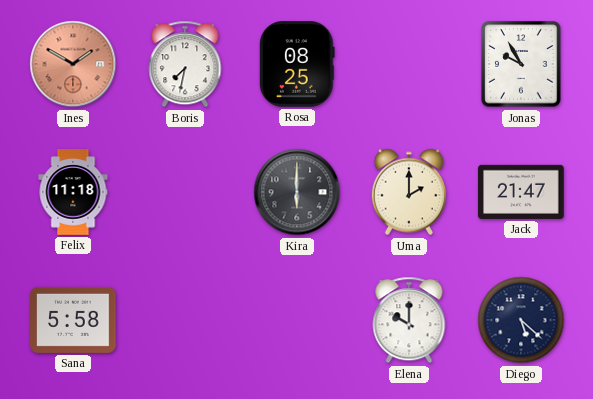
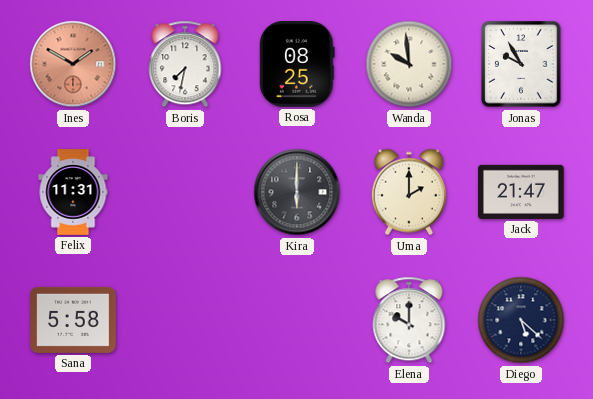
Wanda: none -> 9:59
Felix: 11:18 -> 11:31
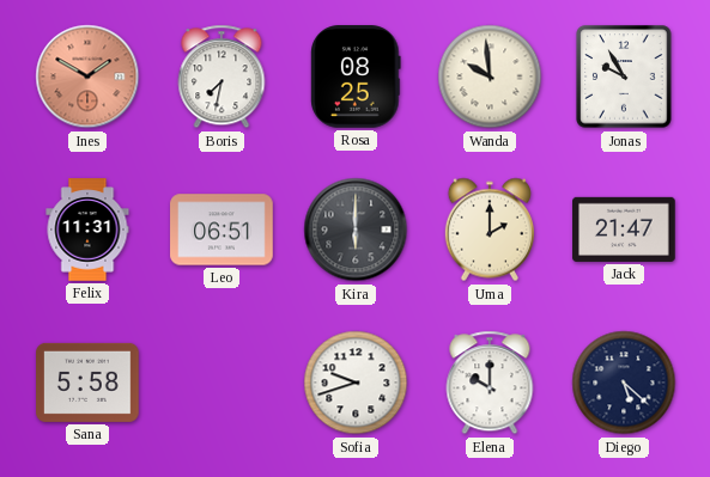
Leo: none -> 06:51
Sofia: none -> 9:42
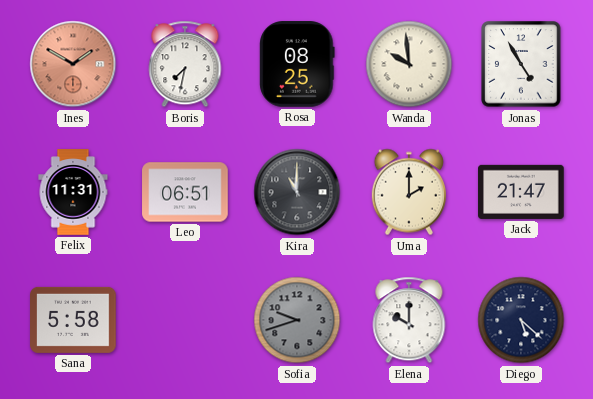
Jonas: 9:55 -> 4:55
Kira: 6:00 -> 11:00
Sofia dial: white -> grey
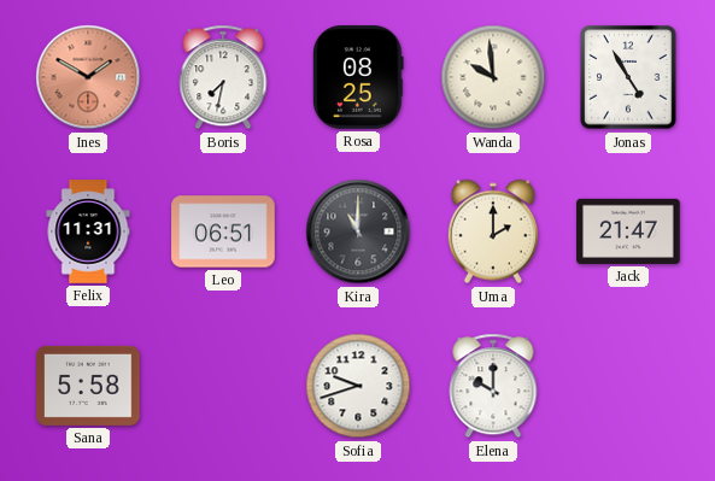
Sofia dial: grey -> white
Diego: 5:22 -> none
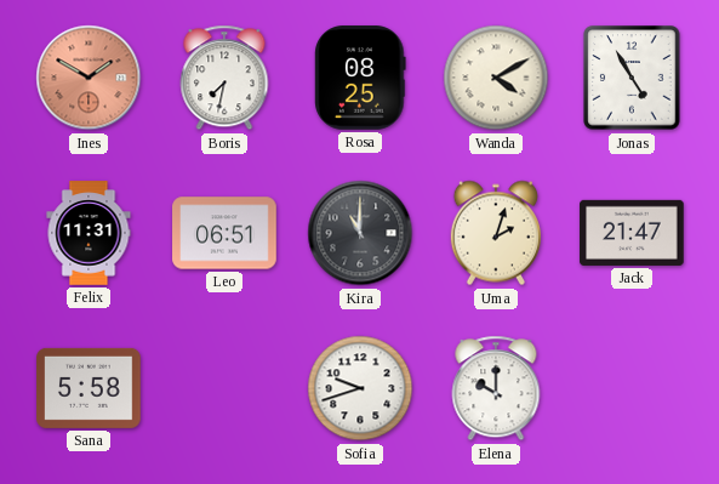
Wanda: 9:59 -> 4:10
Uma: 2:00 -> 2:03
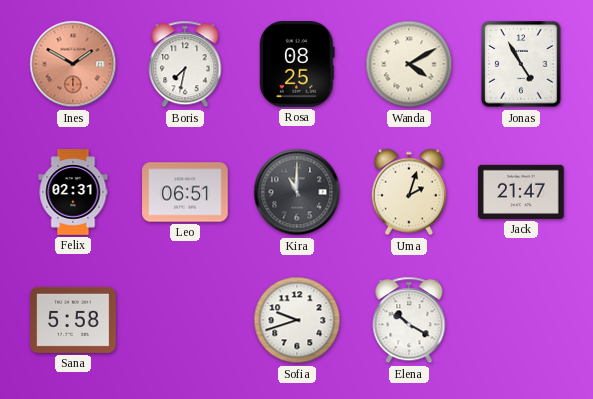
Felix: 11:31 -> 02:31
Elena: 10:00 -> 10:20
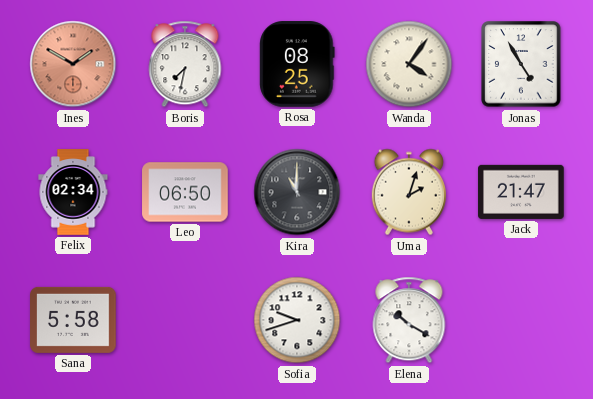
Wanda: 4:10 -> 4:06
Felix: 02:31 -> 02:34
Leo: 06:51 -> 06:50
